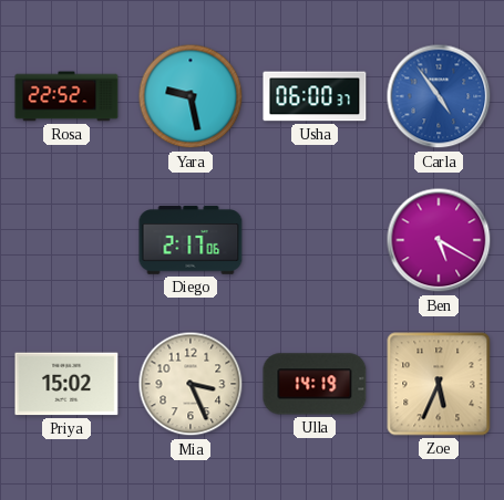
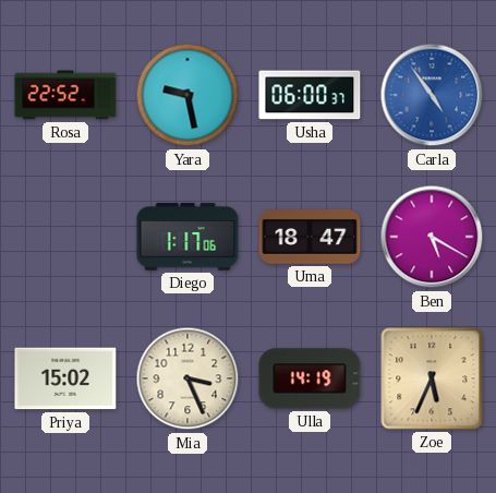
Diego: 2:17 -> 1:17
Uma: none -> 18:47
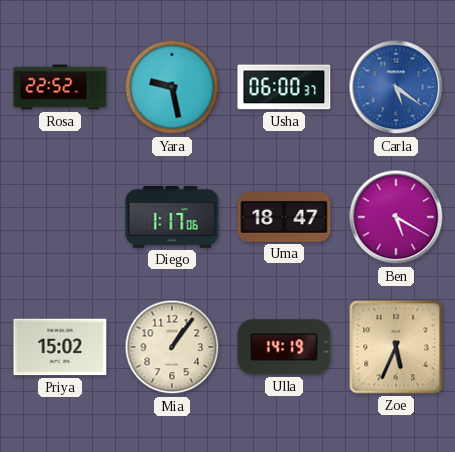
Carla: 4:54 -> 5:21
Mia: 3:26 -> 1:06
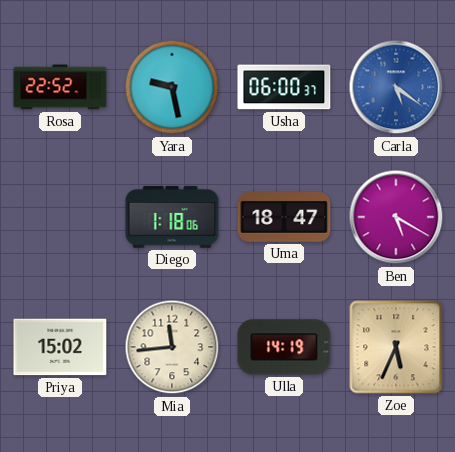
Diego: 1:17 -> 1:18
Mia: 1:06 -> 11:44
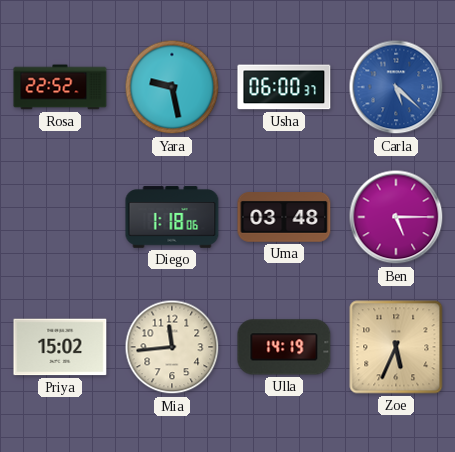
Carla: 5:21 -> 5:22
Uma: 18:47 -> 03:48
Ben: 5:20 -> 5:15
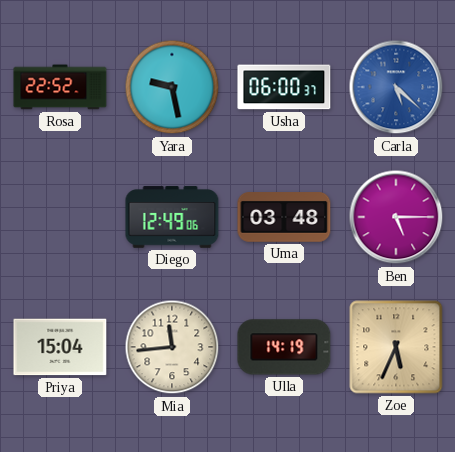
Diego: 1:18 -> 12:49
Priya: 15:02 -> 15:04
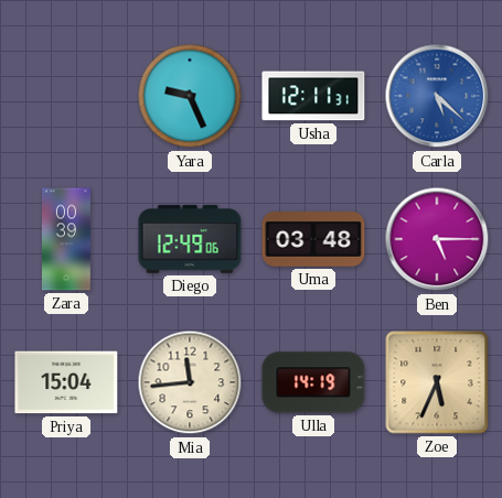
Rosa: 22:52 -> none
Yara: 9:28 -> 9:26
Usha: 06:00 -> 12:11
Zara: none -> 00:39
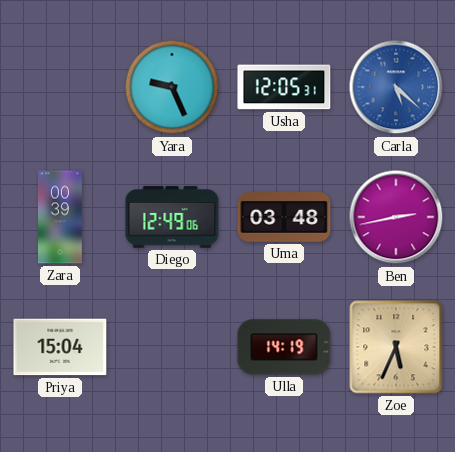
Usha: 12:11 -> 12:05
Ben: 5:15 -> 2:43
Mia: 11:44 -> none
